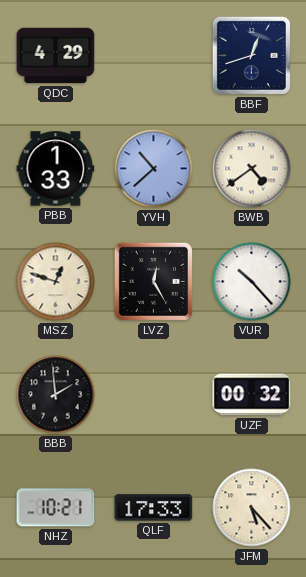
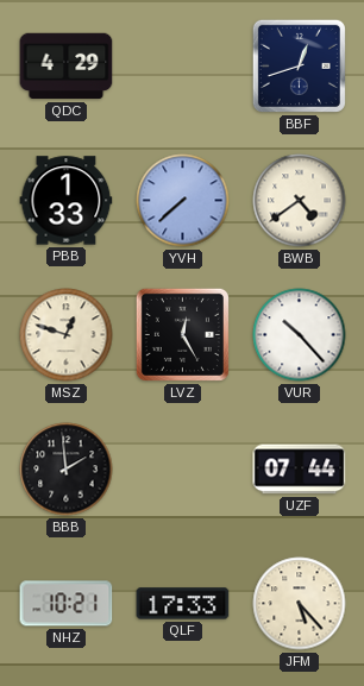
YVH: 10:38 -> 7:38
UZF: 00:32 -> 07:44
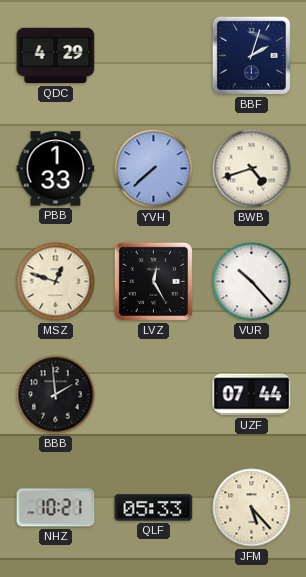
BBF: 12:42 -> 2:03
BWB: 4:39 -> 4:42
QLF: 17:33 -> 05:33
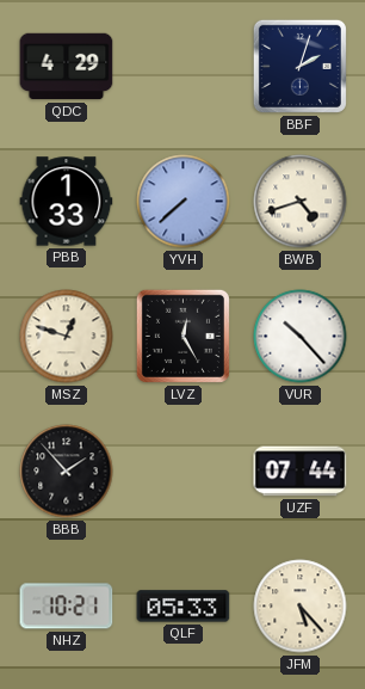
BBB: 1:59 -> 1:53
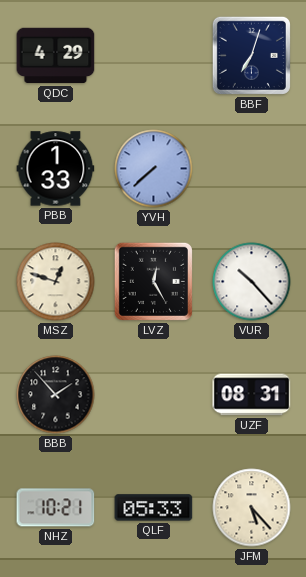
BBF: 2:03 -> 7:03
BWB: 4:42 -> none
UZF: 07:44 -> 08:31
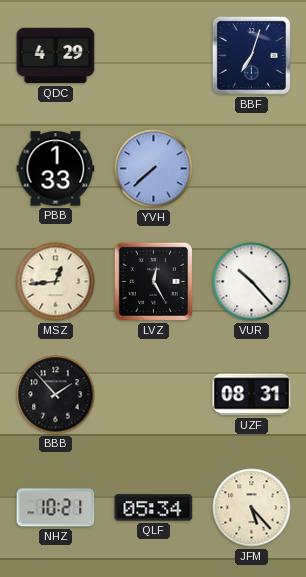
MSZ: 12:48 -> 12:44
QLF: 05:33 -> 05:34
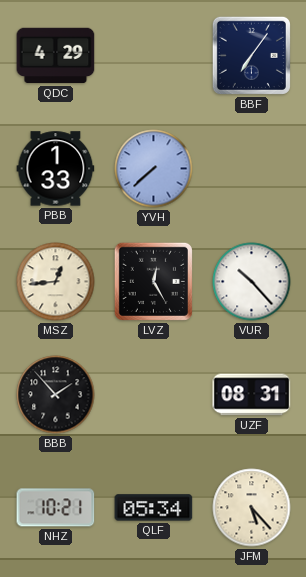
BBF: 7:03 -> 7:06
